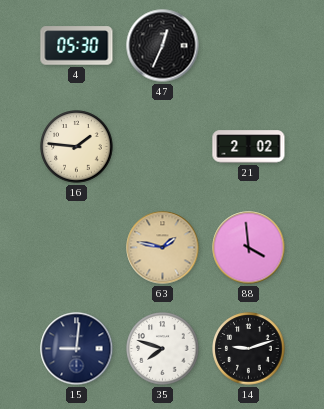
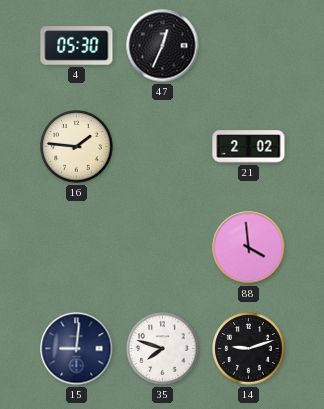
63: 1:47 -> none
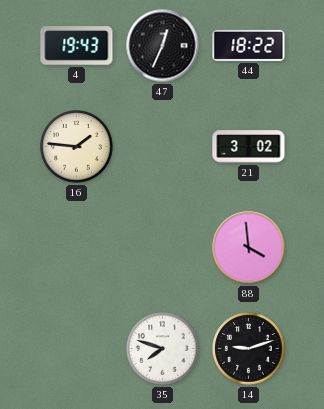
4: 05:30 -> 19:43
44: none -> 18:22
21: 2:02 -> 3:02
15: 9:01 -> none
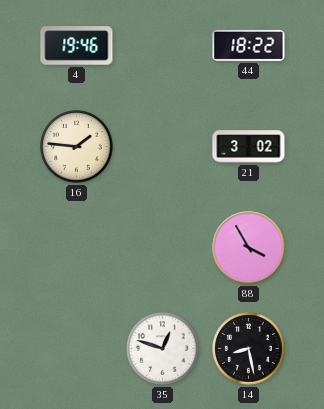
4: 19:43 -> 19:46
47: 12:34 -> none
88: 3:59 -> 3:55
35: 7:48 -> 12:48
14: 9:12 -> 8:28
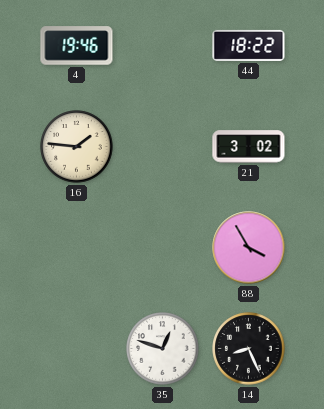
14: 8:28 -> 8:26
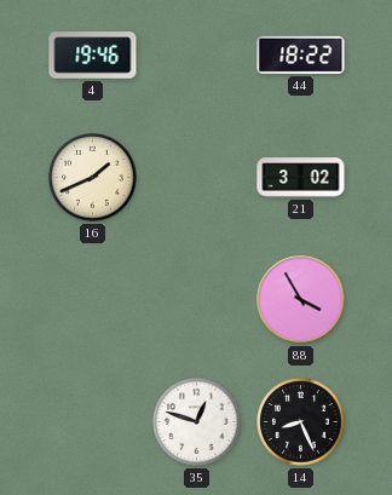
16: 1:46 -> 1:41
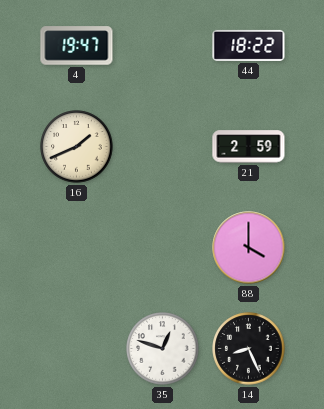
4: 19:46 -> 19:47
21: 3:02 -> 2:59
88: 3:55 -> 4:00
